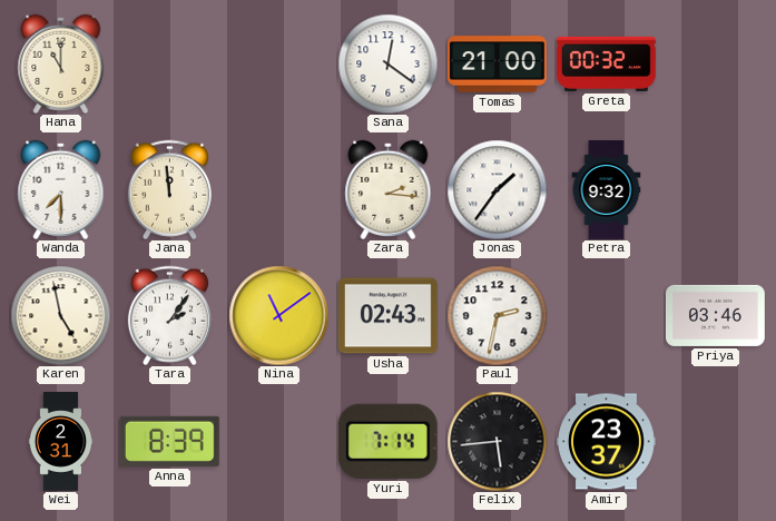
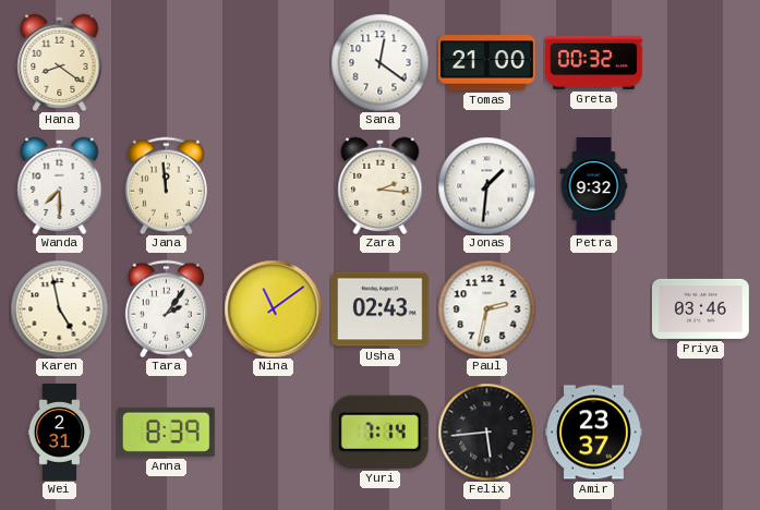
Hana: 11:00 -> 8:21
Jonas: 1:36 -> 1:31
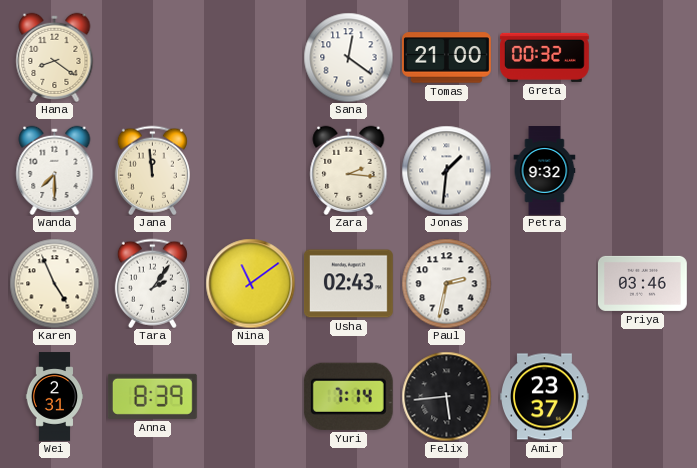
Karen: 4:58 -> 4:56
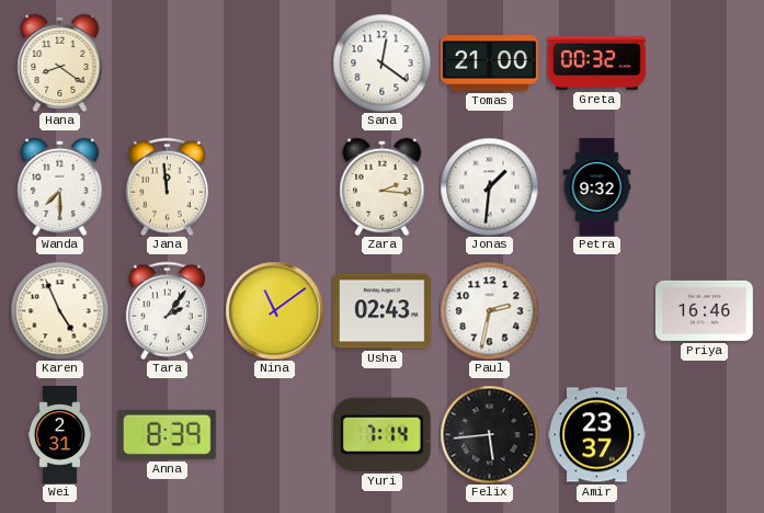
Priya: 03:46 -> 16:46
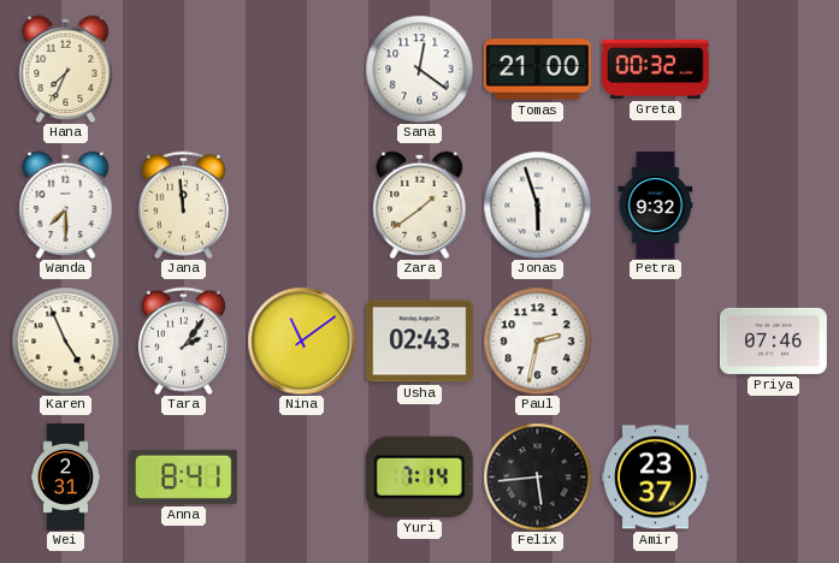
Hana: 8:21 -> 7:34
Zara: 2:16 -> 1:39
Jonas: 1:31 -> 5:57
Priya: 16:46 -> 07:46
Anna: 8:39 -> 8:41
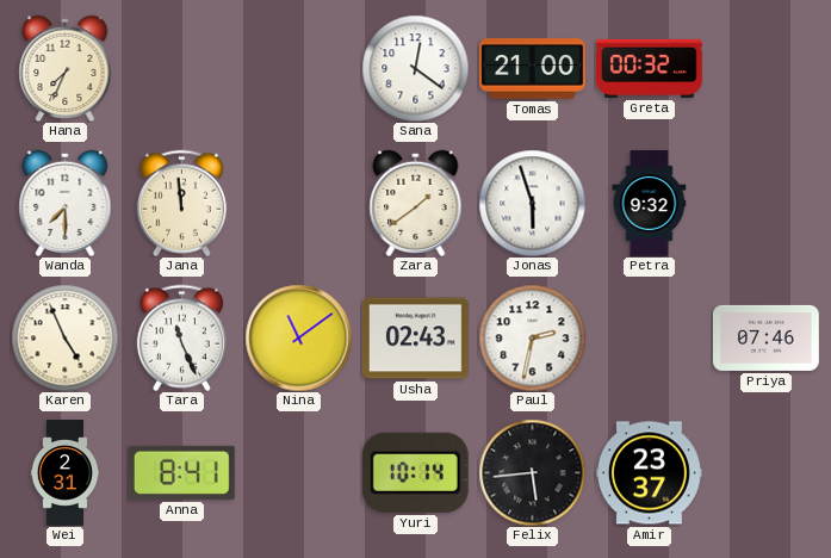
Tara: 2:06 -> 11:26
Yuri: 7:14 -> 10:14
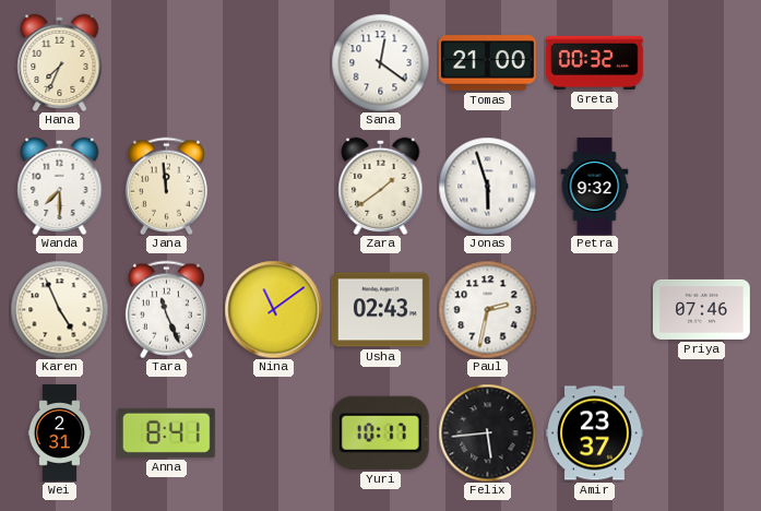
Yuri: 10:14 -> 10:17
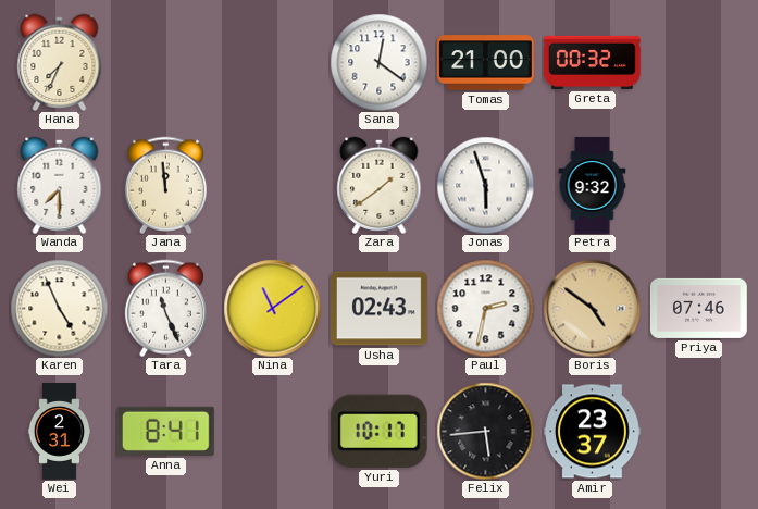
Boris: none -> 4:51
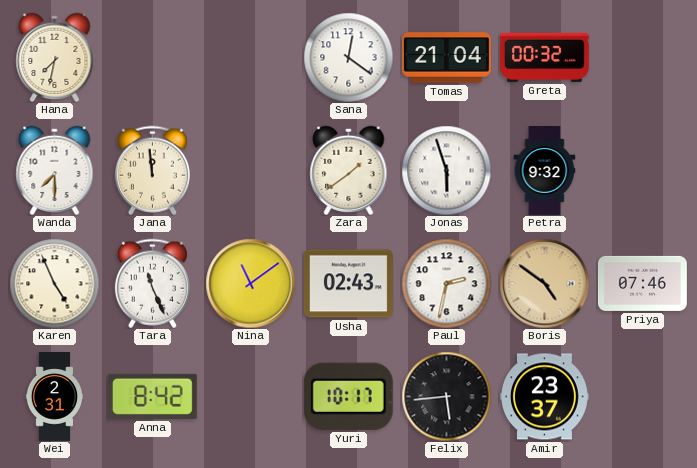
Hana: 7:34 -> 7:32
Tomas: 21:00 -> 21:04
Anna: 8:41 -> 8:42
